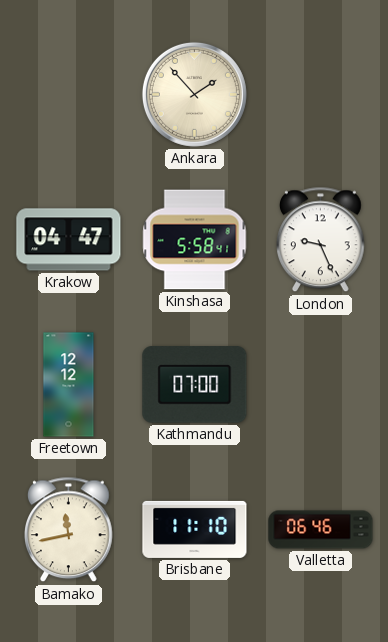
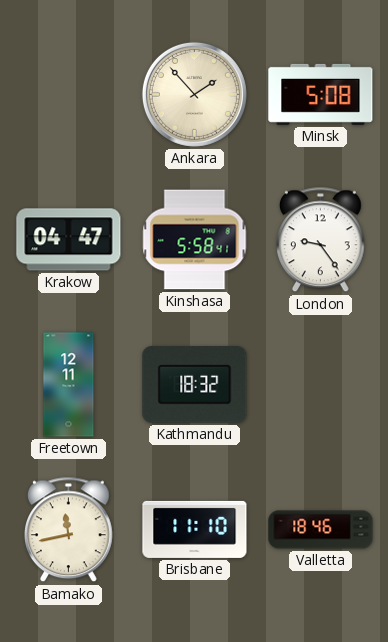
Minsk: none -> 5:08
London: 9:26 -> 9:24
Freetown: 12:12 -> 12:11
Kathmandu: 07:00 -> 18:32
Valletta: 06:46 -> 18:46
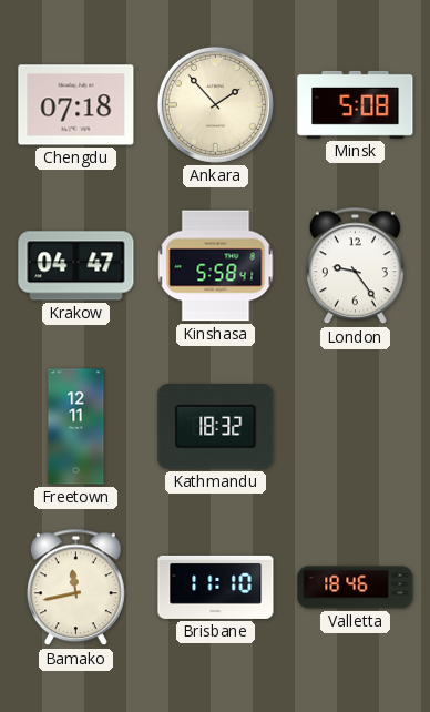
Chengdu: none -> 07:18
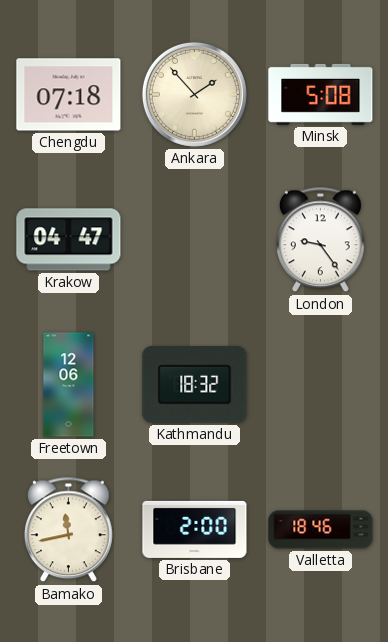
Kinshasa: 5:58 -> none
Freetown: 12:11 -> 12:06
Brisbane: 11:10 -> 2:00
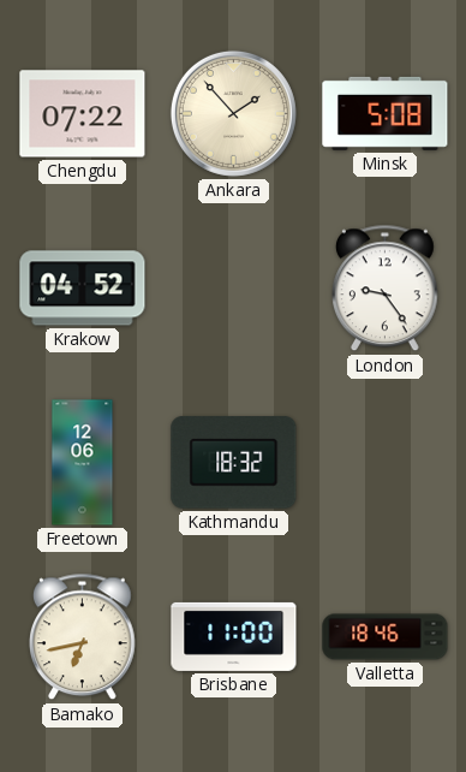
Chengdu: 07:18 -> 07:22
Krakow: 04:47 -> 04:52
Bamako: 11:43 -> 6:43
Brisbane: 2:00 -> 11:00
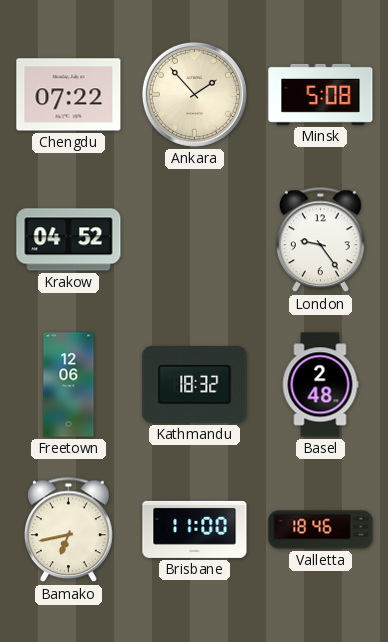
Basel: none -> 2:48
